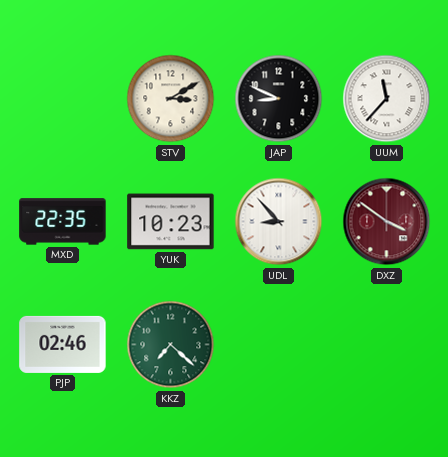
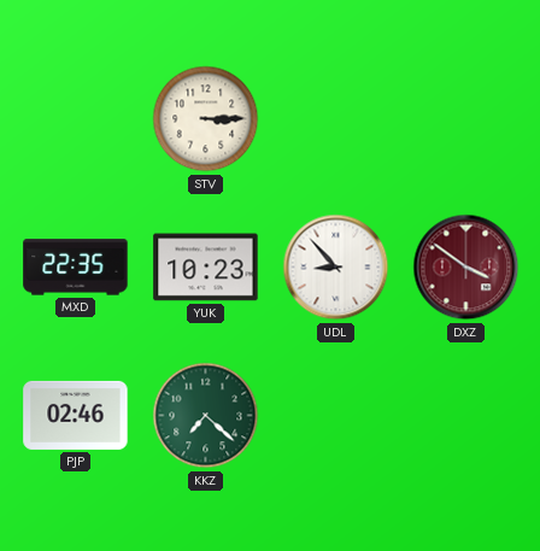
STV: 3:10 -> 3:15
JAP: 8:49 -> none
UUM: 11:37 -> none
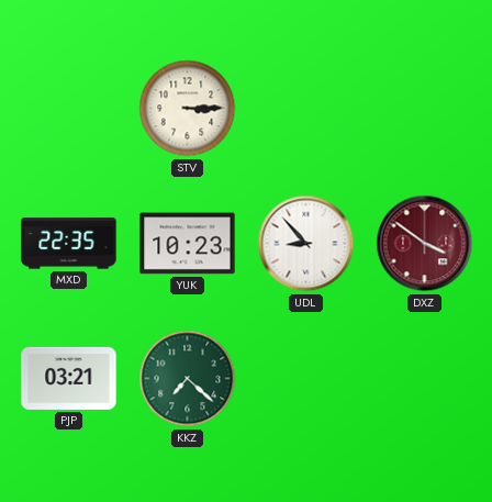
PJP: 02:46 -> 03:21
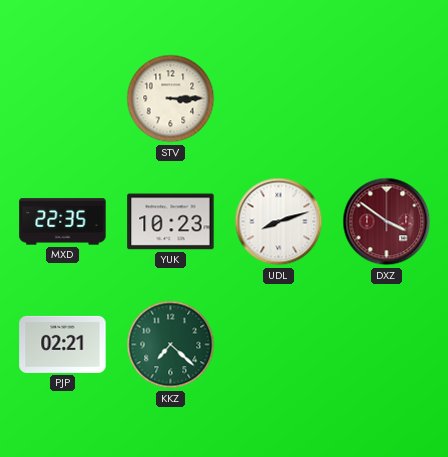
UDL: 8:53 -> 8:12
PJP: 03:21 -> 02:21
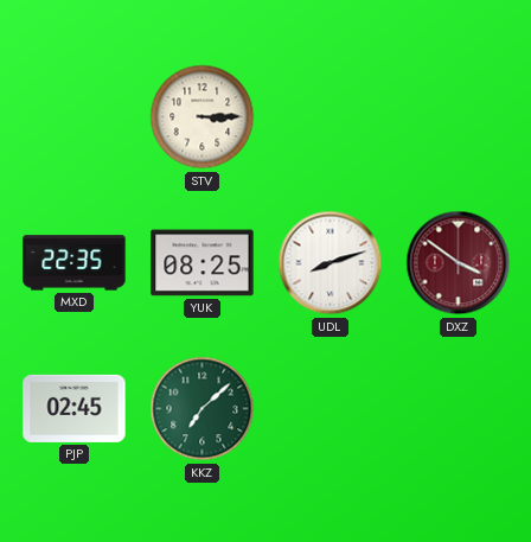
YUK: 10:23 -> 08:25
PJP: 02:21 -> 02:45
KKZ: 7:22 -> 7:08
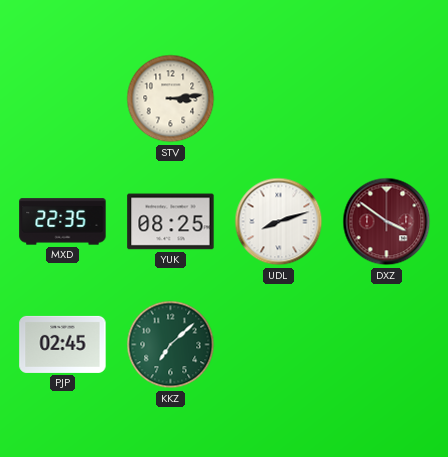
STV: 3:15 -> 3:14
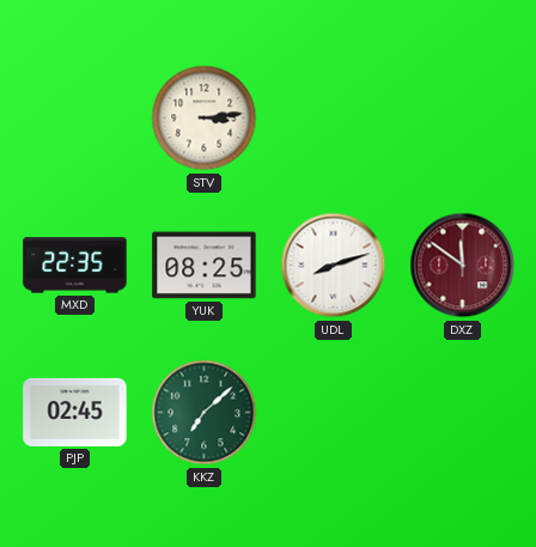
DXZ: 3:51 -> 11:51
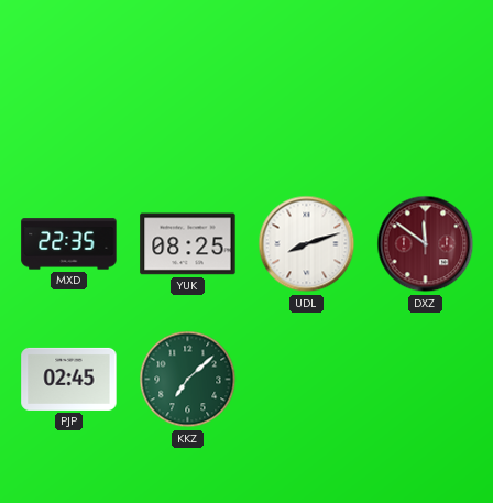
STV: 3:14 -> none
